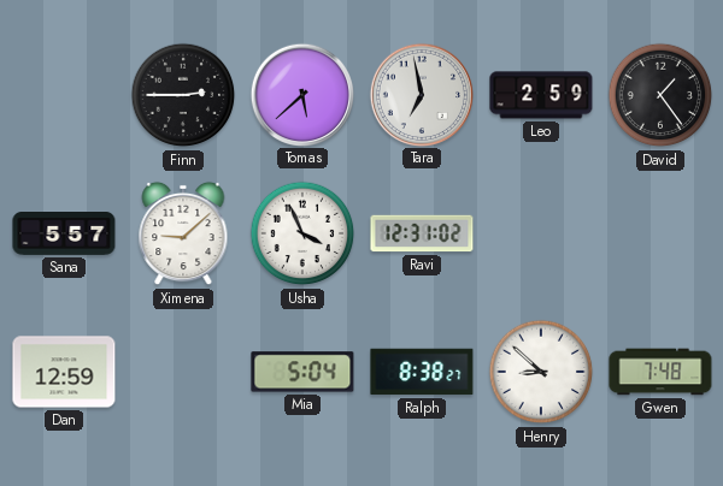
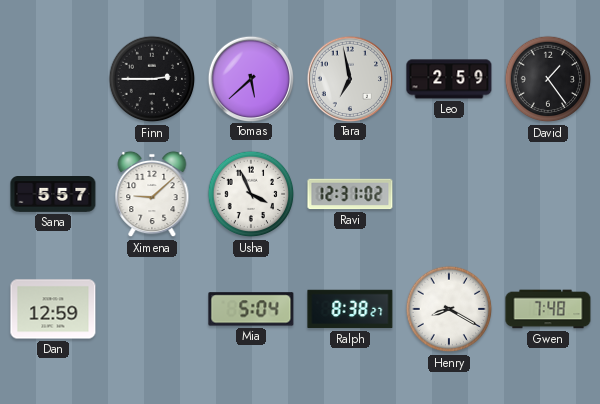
Henry: 8:52 -> 8:20
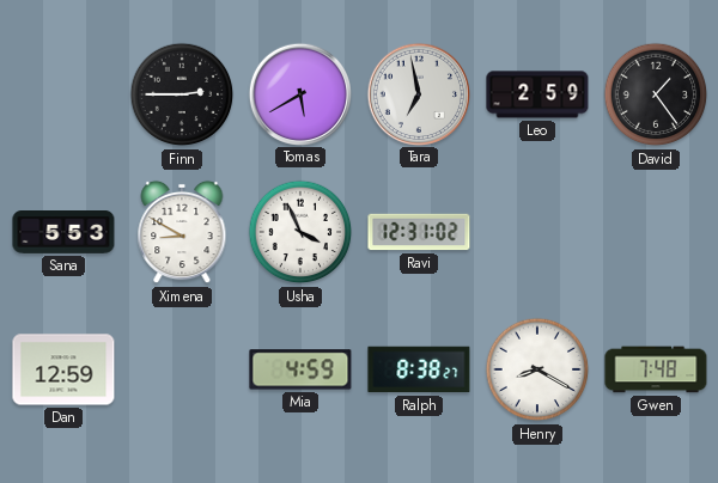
Tomas: 5:38 -> 5:40
Sana: 5:57 -> 5:53
Ximena: 9:08 -> 8:50
Mia: 5:04 -> 4:59
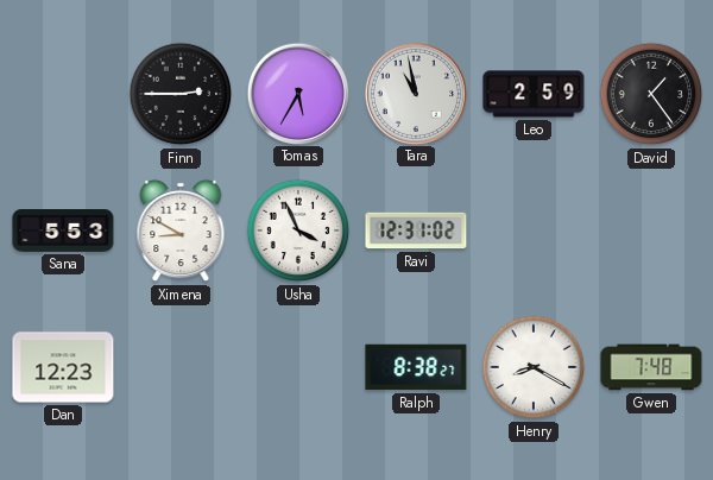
Tomas: 5:40 -> 5:35
Tara: 6:58 -> 10:58
Dan: 12:59 -> 12:23
Mia: 4:59 -> none
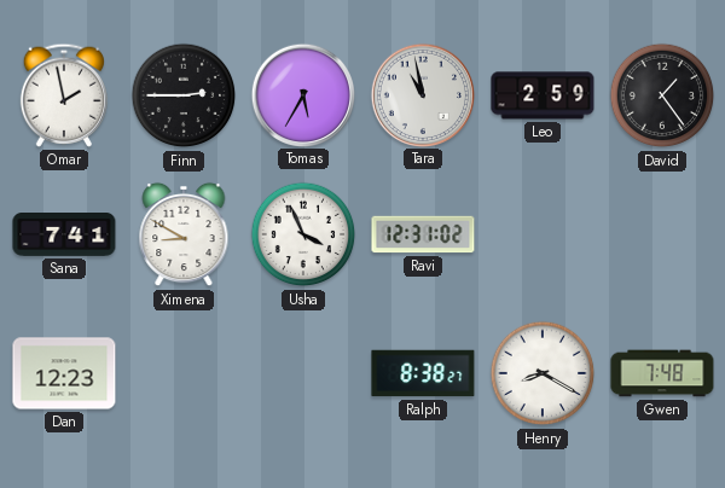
Omar: none -> 1:58
Sana: 5:53 -> 7:41
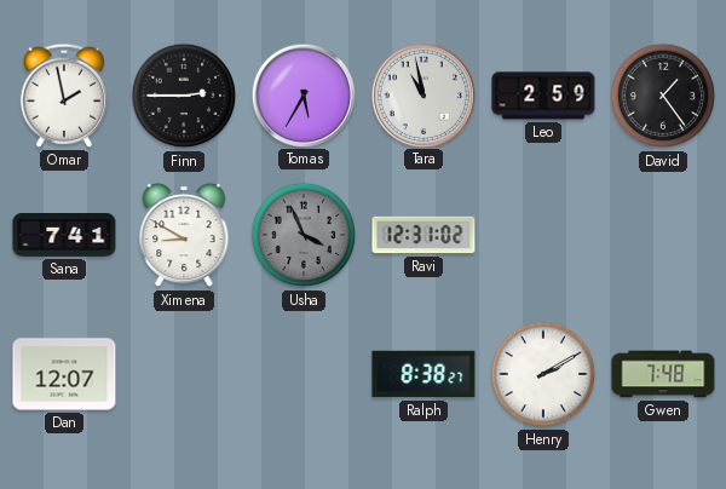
Usha dial: white -> grey
Dan: 12:23 -> 12:07
Henry: 8:20 -> 2:10
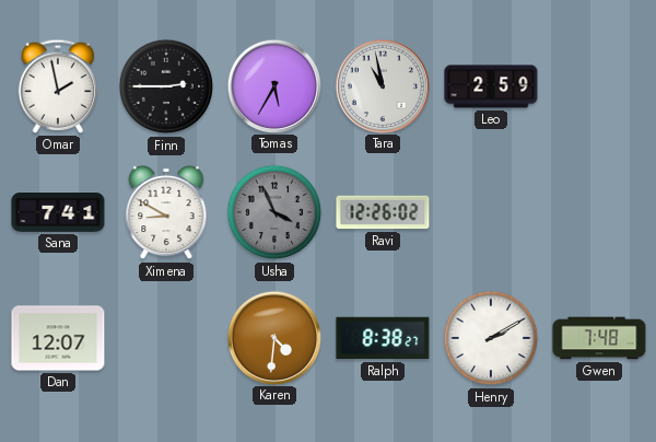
David: 1:24 -> none
Ravi: 12:31 -> 12:26
Karen: none -> 4:31
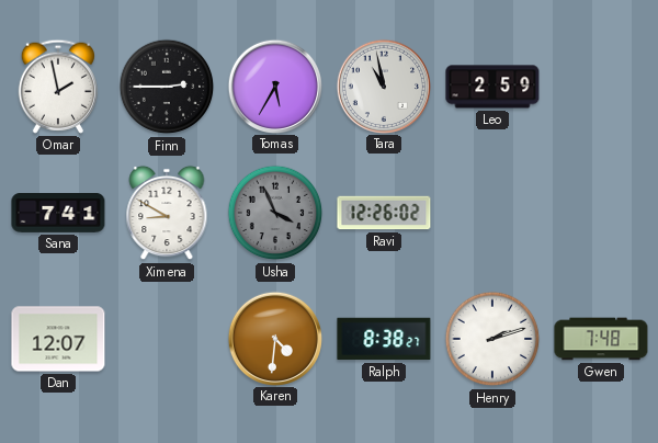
Henry: 2:10 -> 2:12
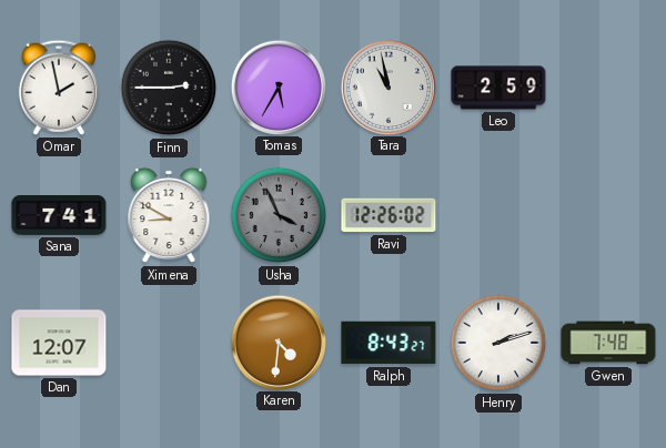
Ralph: 8:38 -> 8:43
